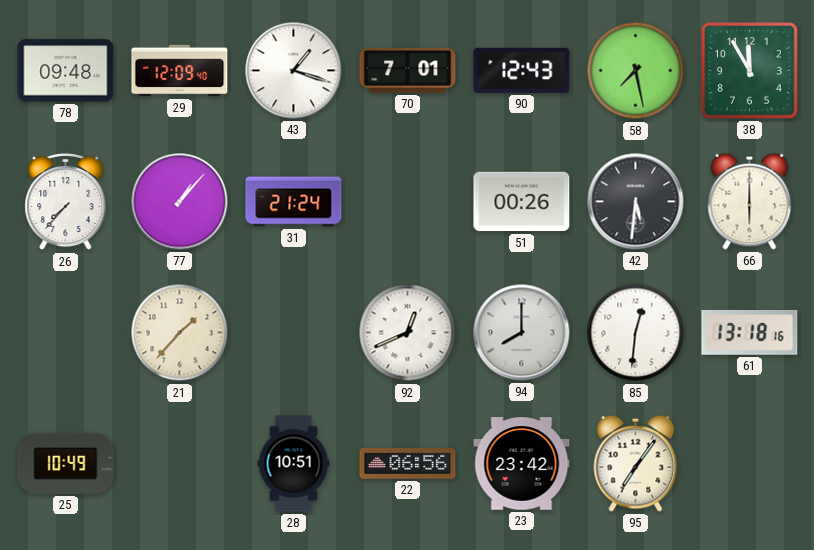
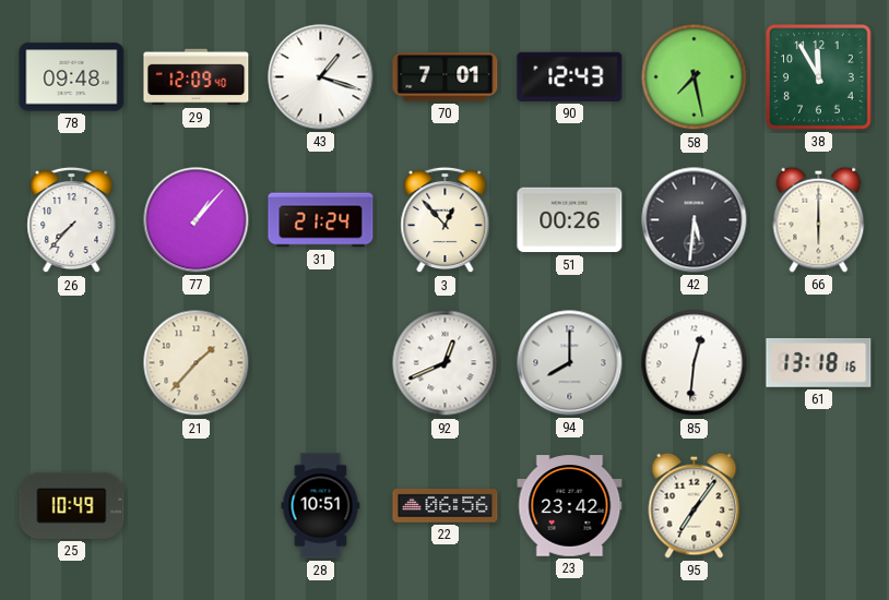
3: none -> 12:53
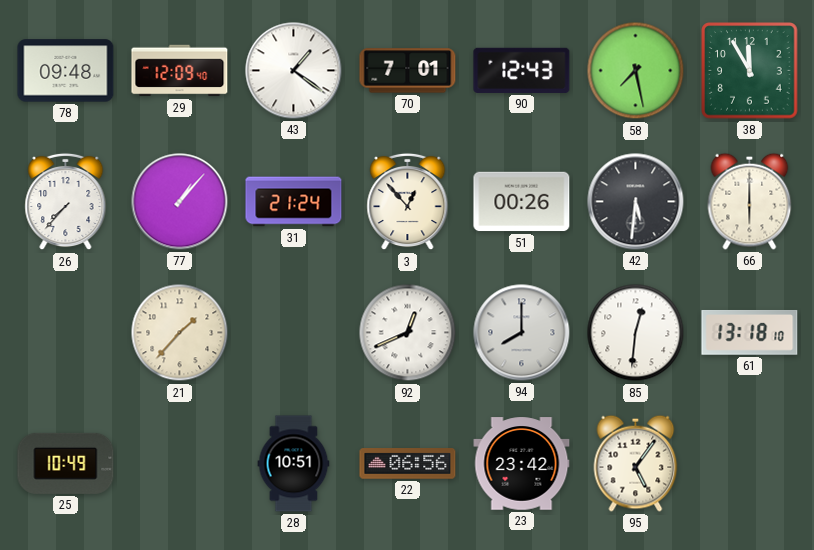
43: 1:18 -> 1:21
61: 13:18:16 -> 13:18:10
95: 7:06 -> 5:06
